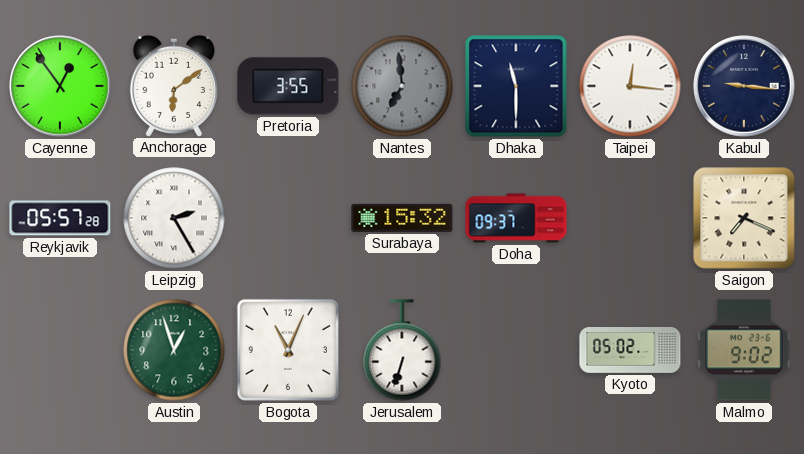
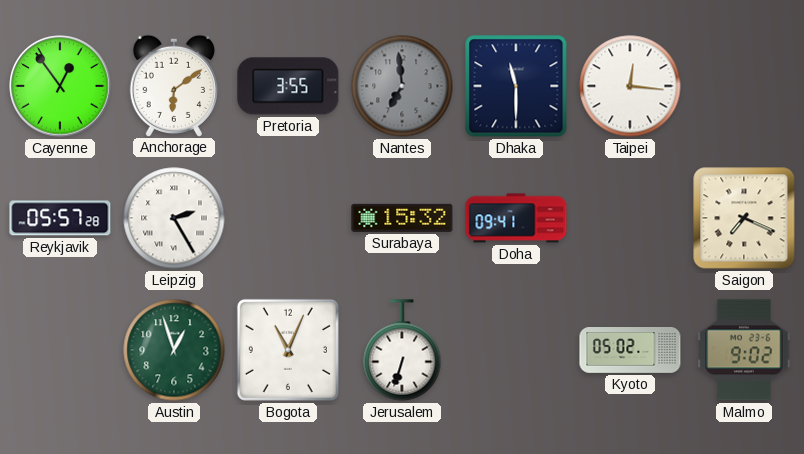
Kabul: 9:16 -> none
Doha: 09:37 -> 09:41
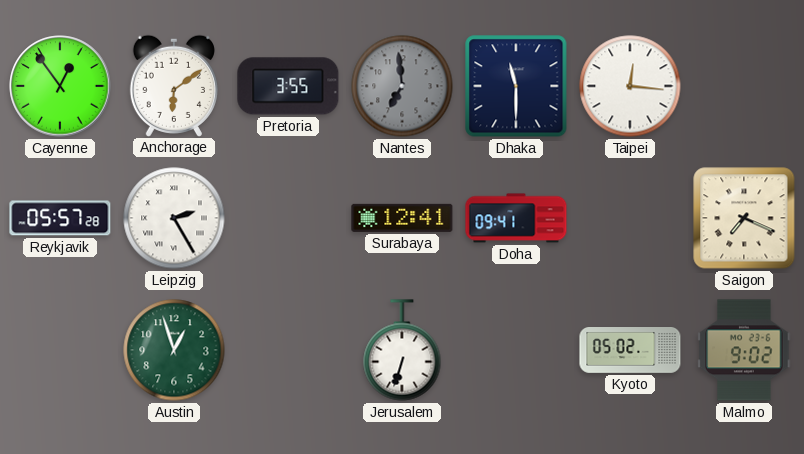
Surabaya: 15:32 -> 12:41
Bogota: 11:04 -> none
